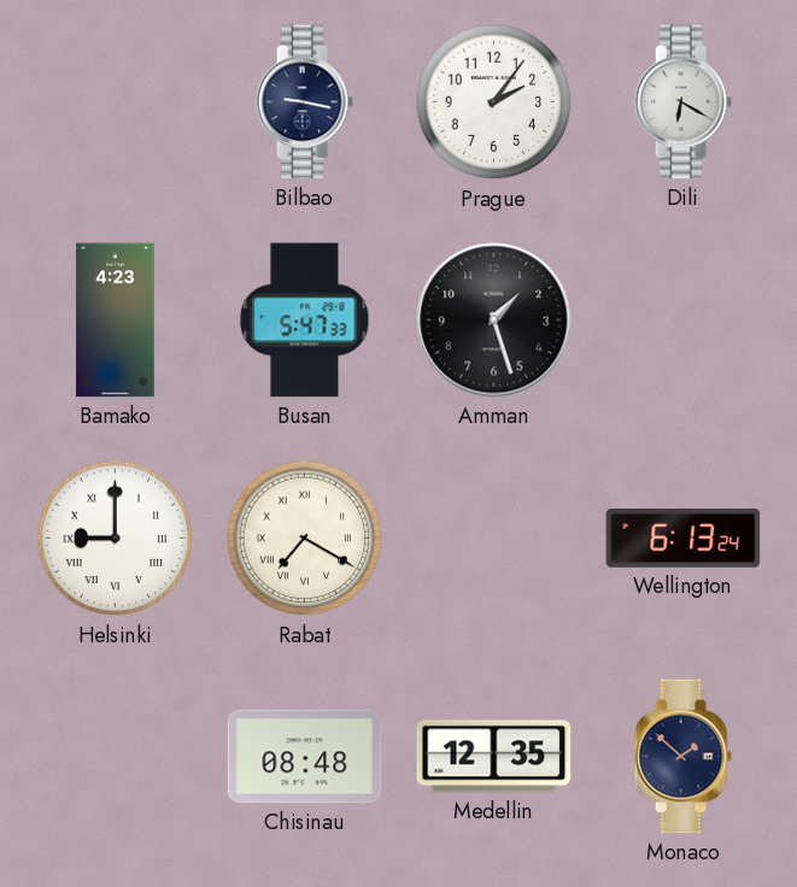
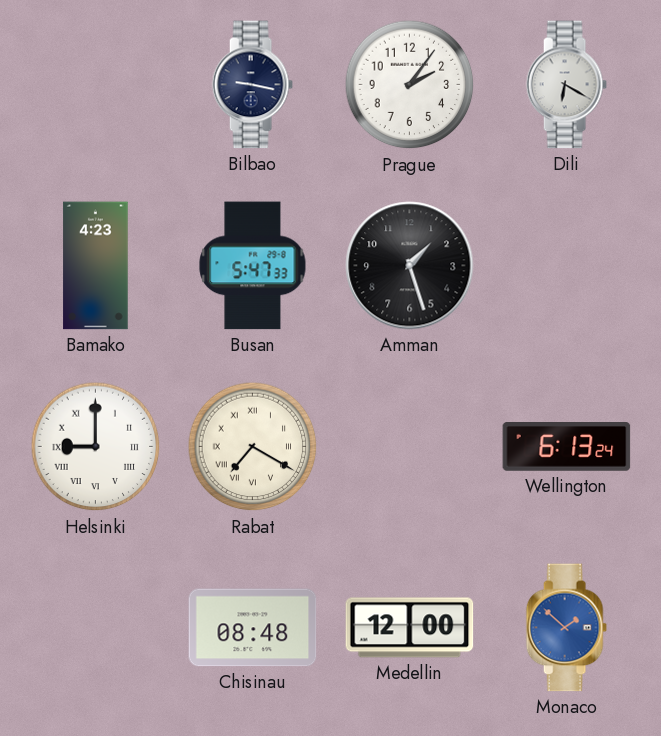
Medellin: 12:35 -> 12:00
Monaco dial: navy -> blue
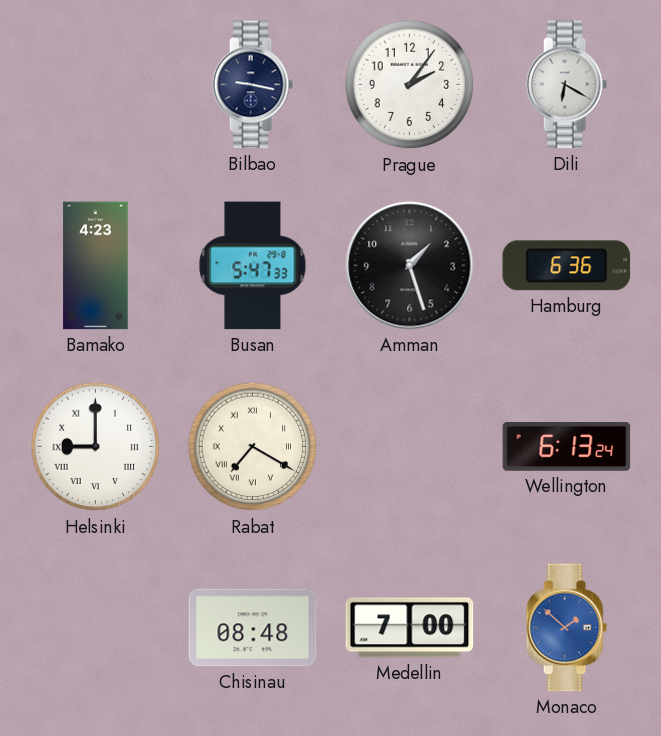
Hamburg: none -> 6:36
Medellin: 12:00 -> 7:00
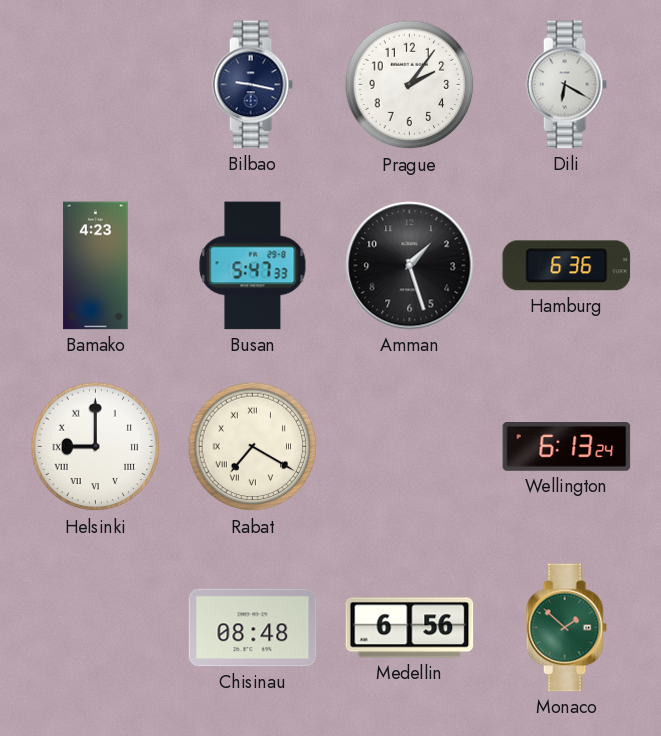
Medellin: 7:00 -> 6:56
Monaco dial: blue -> green
